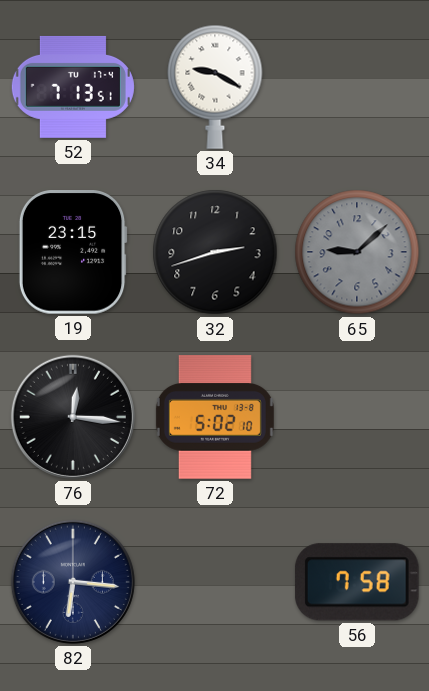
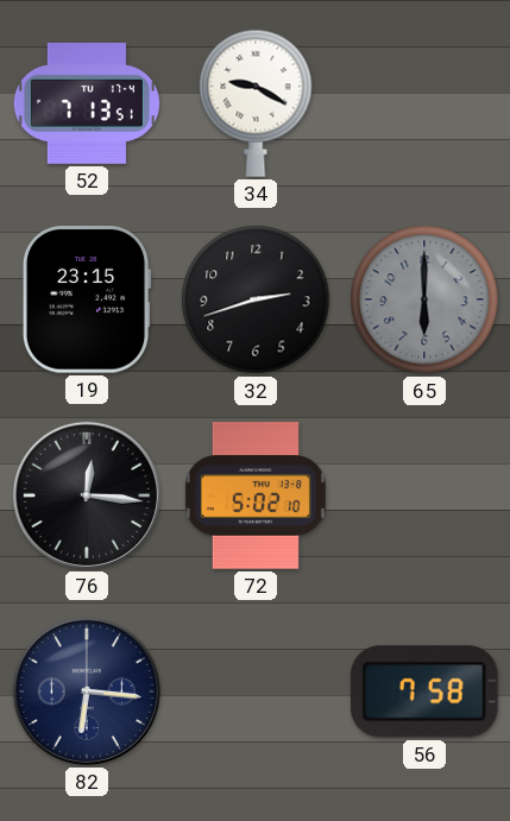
65: 9:08 -> 6:00
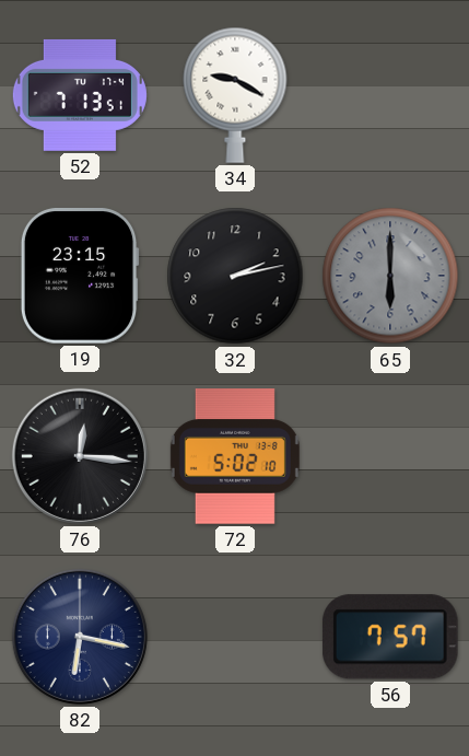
32: 2:42 -> 2:13
82: 6:16 -> 6:17
56: 7:58 -> 7:57
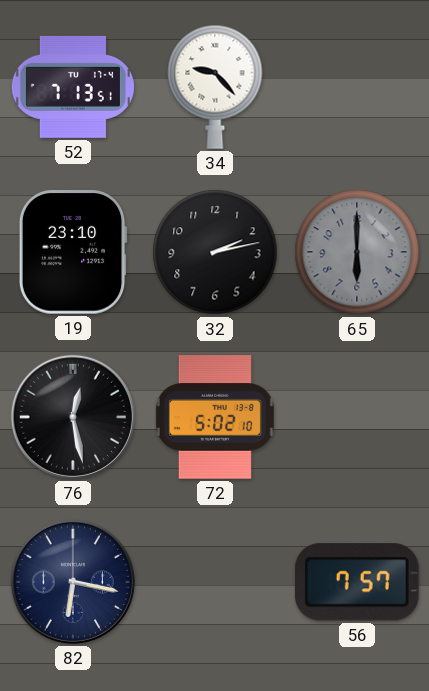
34: 9:20 -> 9:23
19: 23:15 -> 23:10
76: 12:16 -> 12:28
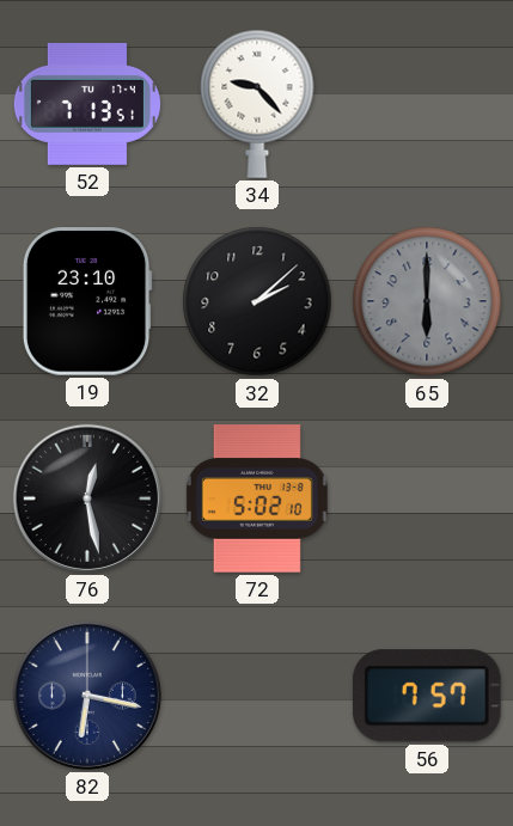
32: 2:13 -> 2:08
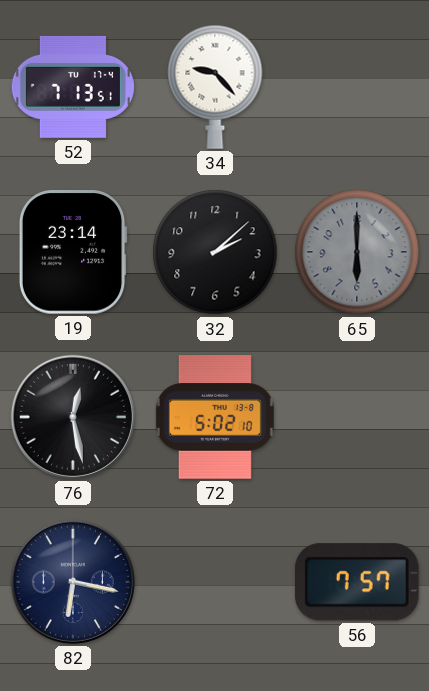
19: 23:10 -> 23:14
